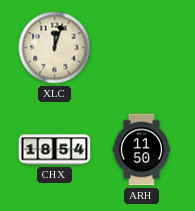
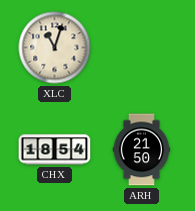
XLC: 12:03 -> 11:03
ARH: 11:50 -> 21:50
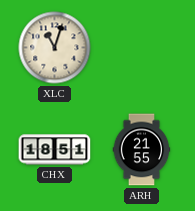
CHX: 18:54 -> 18:51
ARH: 21:50 -> 21:55
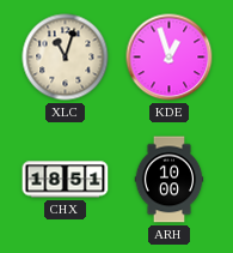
KDE: none -> 12:57
ARH: 21:55 -> 10:00
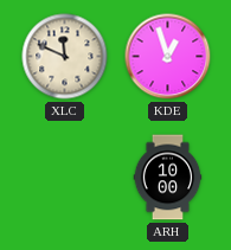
XLC: 11:03 -> 11:49
CHX: 18:51 -> none
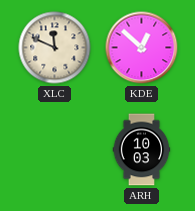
KDE: 12:57 -> 12:52
ARH: 10:00 -> 10:03
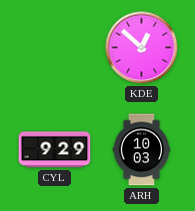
XLC: 11:49 -> none
CYL: none -> 9:29
